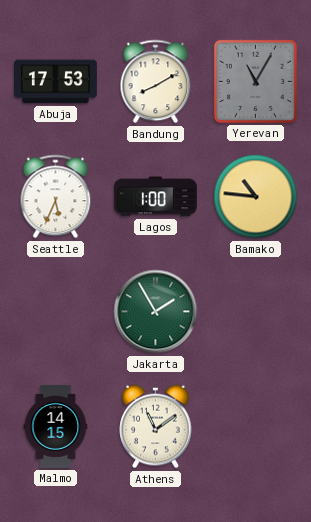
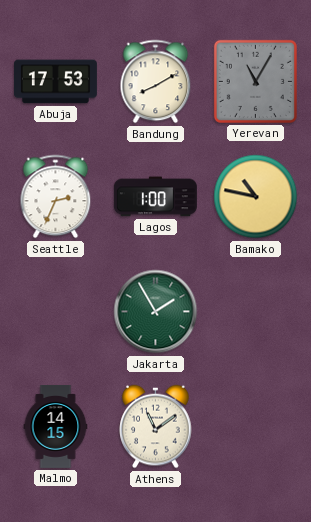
Seattle: 5:34 -> 2:34
Bamako: 10:46 -> 10:47
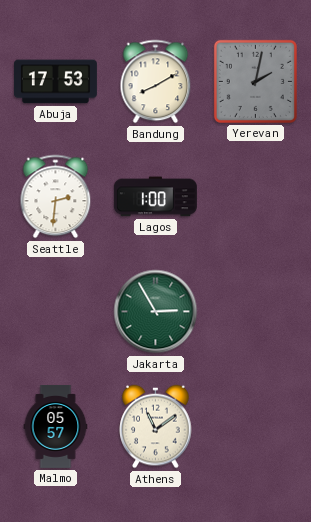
Yerevan: 11:05 -> 2:02
Seattle: 2:34 -> 2:31
Bamako: 10:47 -> none
Jakarta: 1:55 -> 2:55
Malmo: 14:15 -> 05:57
